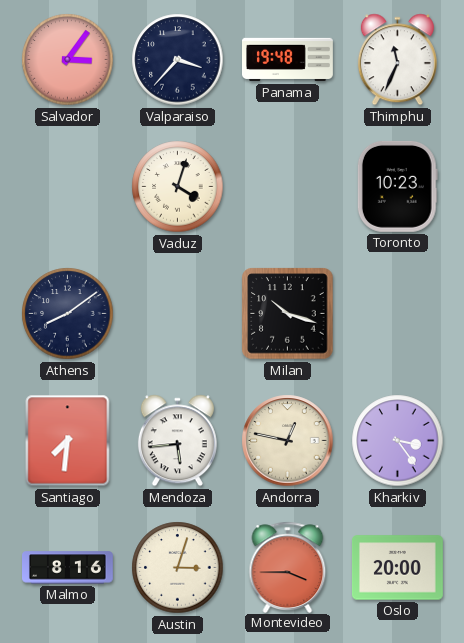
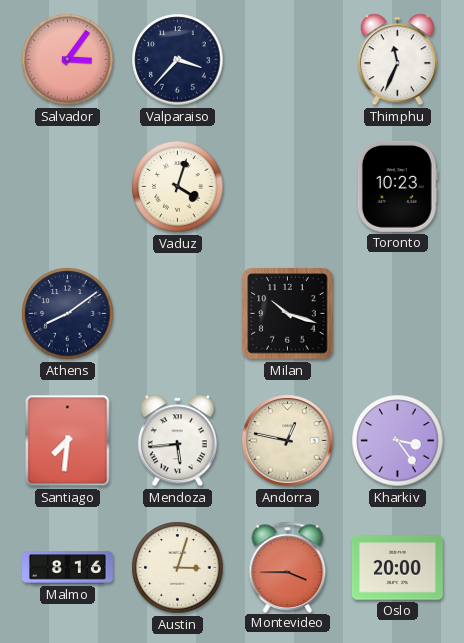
Panama: 19:48 -> none
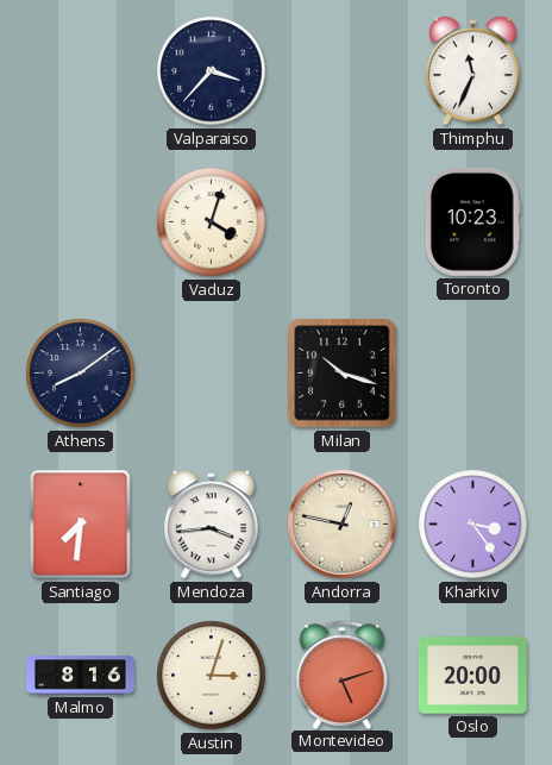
Salvador: 3:06 -> none
Mendoza: 5:44 -> 3:44
Montevideo: 3:45 -> 5:12
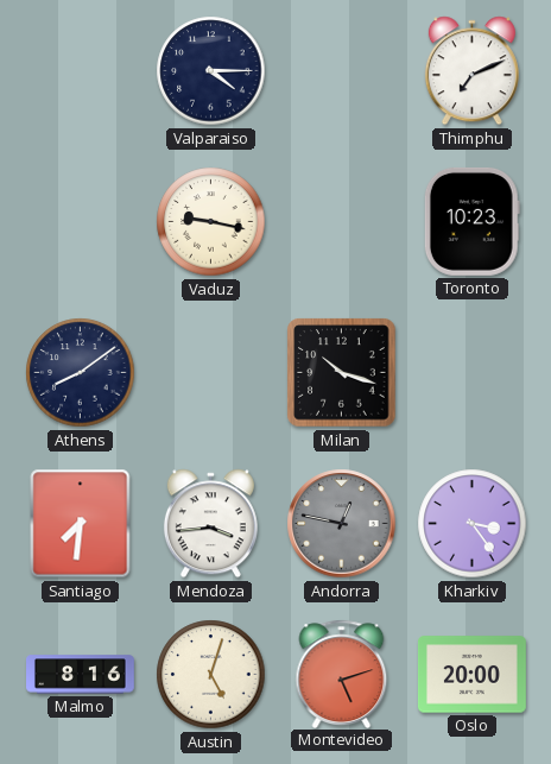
Valparaiso: 3:37 -> 4:15
Thimphu: 11:34 -> 7:11
Vaduz: 4:03 -> 9:17
Andorra dial: cream -> grey
Austin: 3:03 -> 5:03
